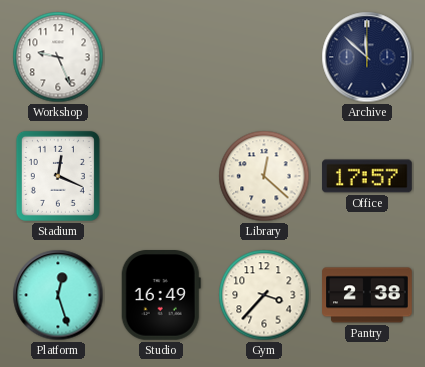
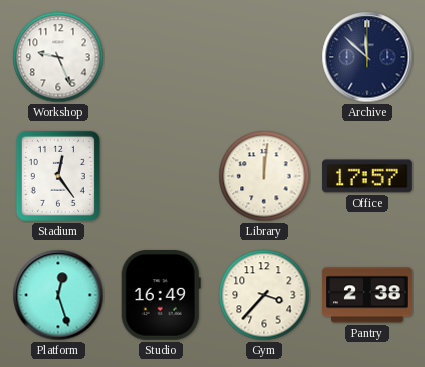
Stadium: 12:19 -> 12:24
Library: 12:22 -> 12:01
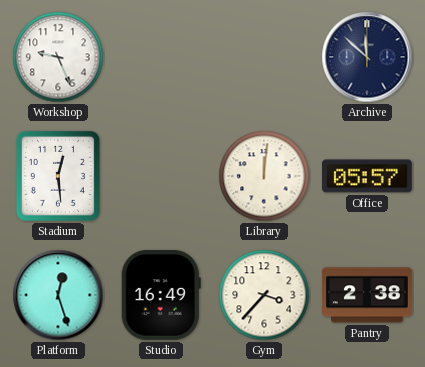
Stadium: 12:24 -> 12:29
Office: 17:57 -> 05:57
